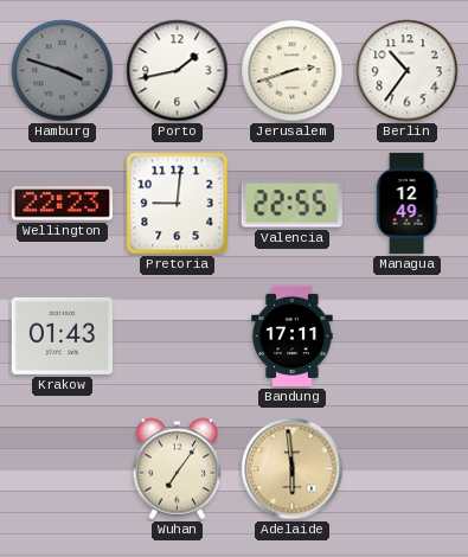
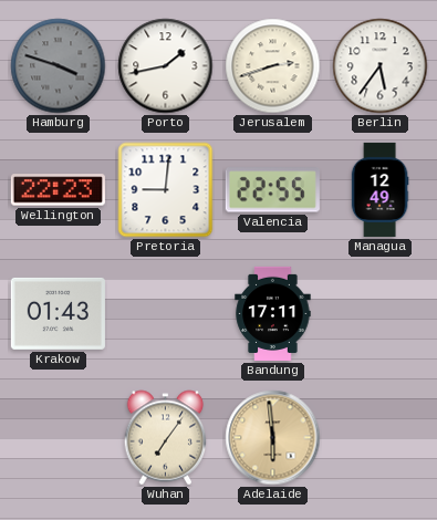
Berlin: 10:36 -> 5:36
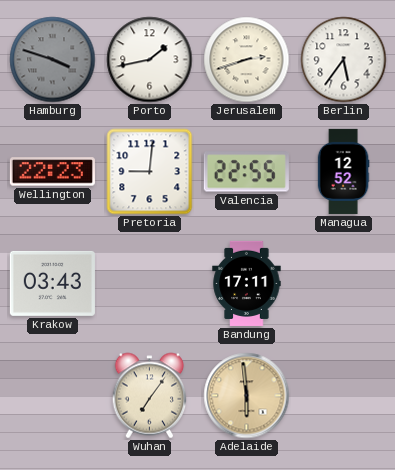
Managua: 12:49 -> 12:52
Krakow: 01:43 -> 03:43
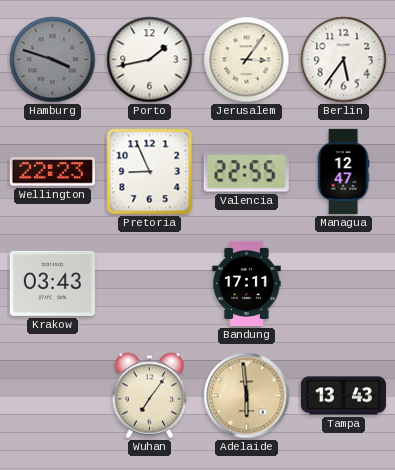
Jerusalem: 2:42 -> 3:06
Pretoria: 9:01 -> 8:56
Managua: 12:52 -> 12:47
Tampa: none -> 13:43
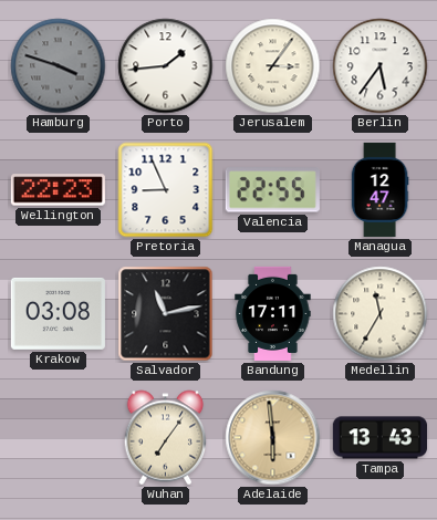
Porto: 1:43 -> 1:44
Krakow: 03:43 -> 03:08
Salvador: none -> 11:13
Medellin: none -> 11:35
